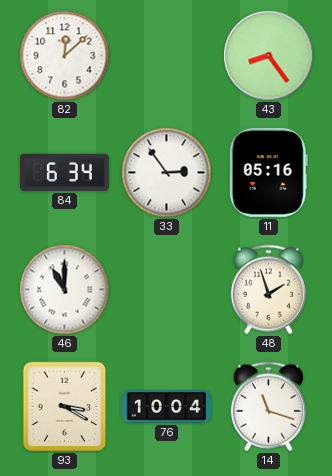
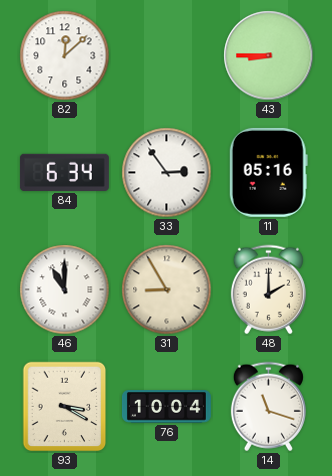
43: 8:24 -> 8:45
31: none -> 8:55
48: 1:57 -> 2:00
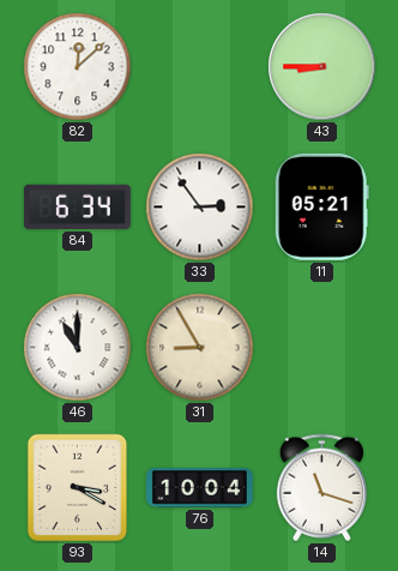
11: 05:16 -> 05:21
48: 2:00 -> none
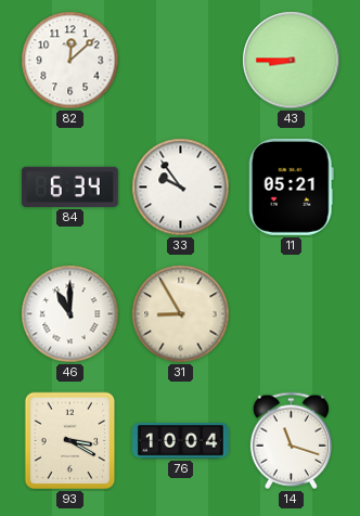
33: 2:54 -> 9:54
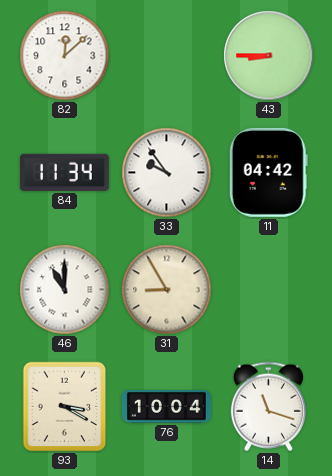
84: 6:34 -> 11:34
11: 05:21 -> 04:42
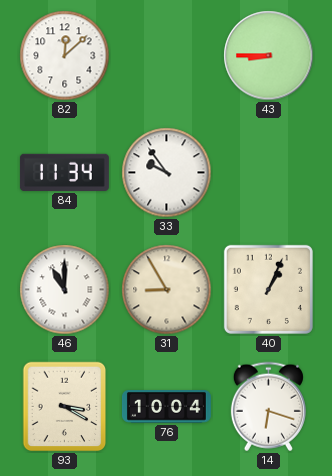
11: 04:42 -> none
40: none -> 1:04
14: 11:18 -> 6:18
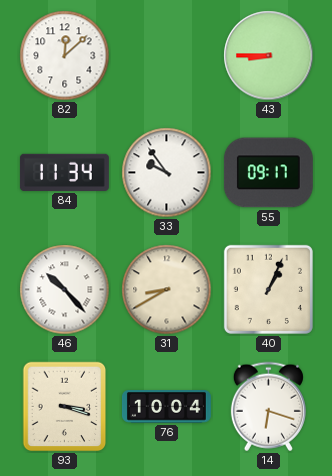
55: none -> 09:17
46: 11:00 -> 10:23
31: 8:55 -> 8:40
93: 3:20 -> 3:18
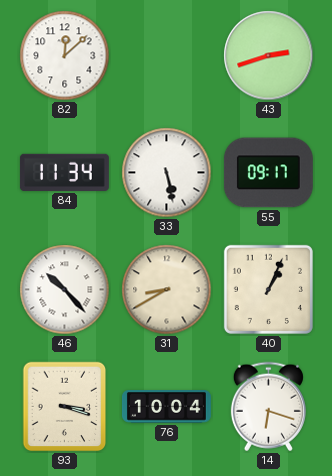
43: 8:45 -> 2:42
33: 9:54 -> 5:28
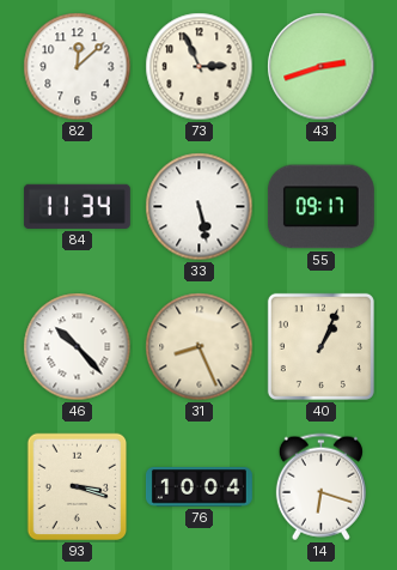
73: none -> 2:56
31: 8:40 -> 8:26
